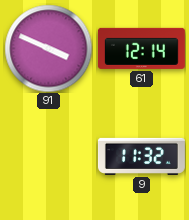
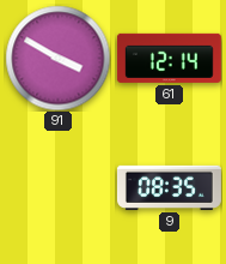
91: 3:49 -> 3:50
9: 11:32 -> 08:35
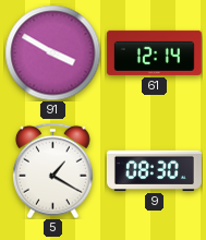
5: none -> 1:20
9: 08:35 -> 08:30
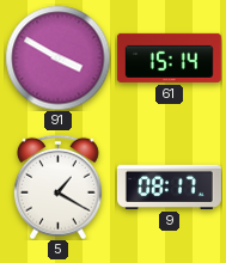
61: 12:14 -> 15:14
9: 08:30 -> 08:17
